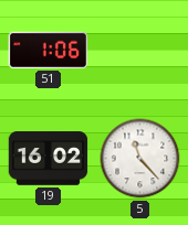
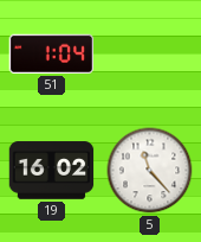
51: 1:06 -> 1:04
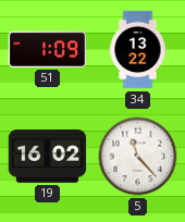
51: 1:04 -> 1:09
34: none -> 13:22
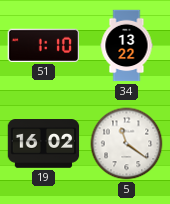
51: 1:09 -> 1:10
5: 11:23 -> 11:21
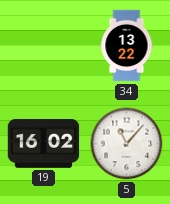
51: 1:10 -> none
5: 11:21 -> 11:07
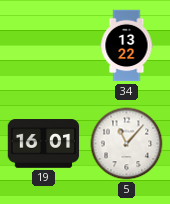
19: 16:02 -> 16:01
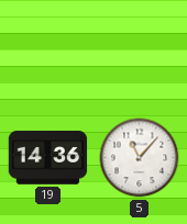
34: 13:22 -> none
19: 16:01 -> 14:36
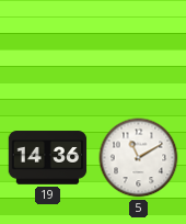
5: 11:07 -> 11:10
